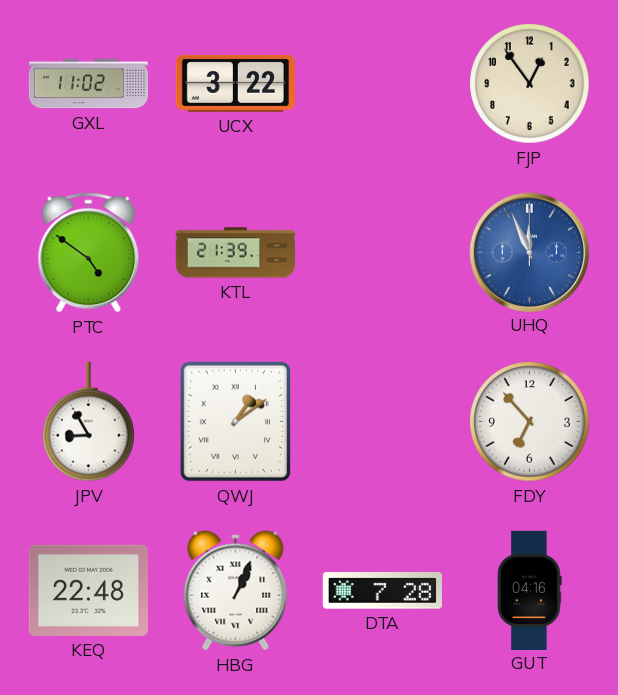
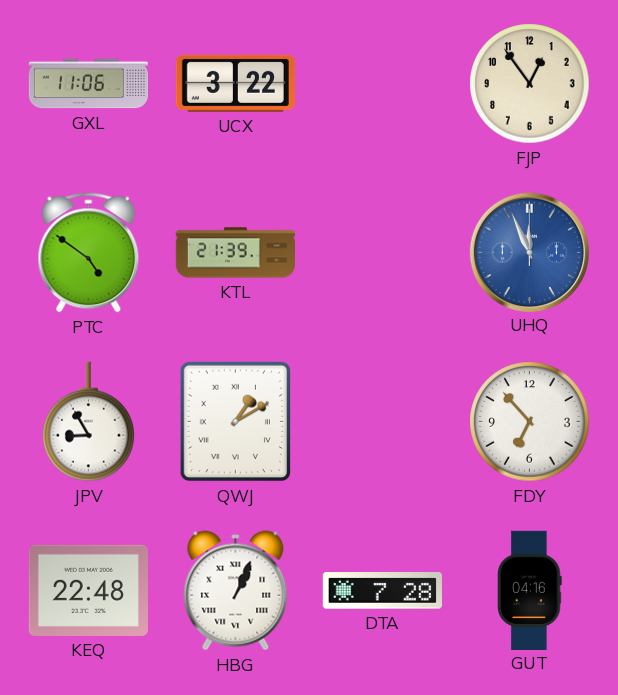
GXL: 11:02 -> 11:06
QWJ: 1:09 -> 1:10
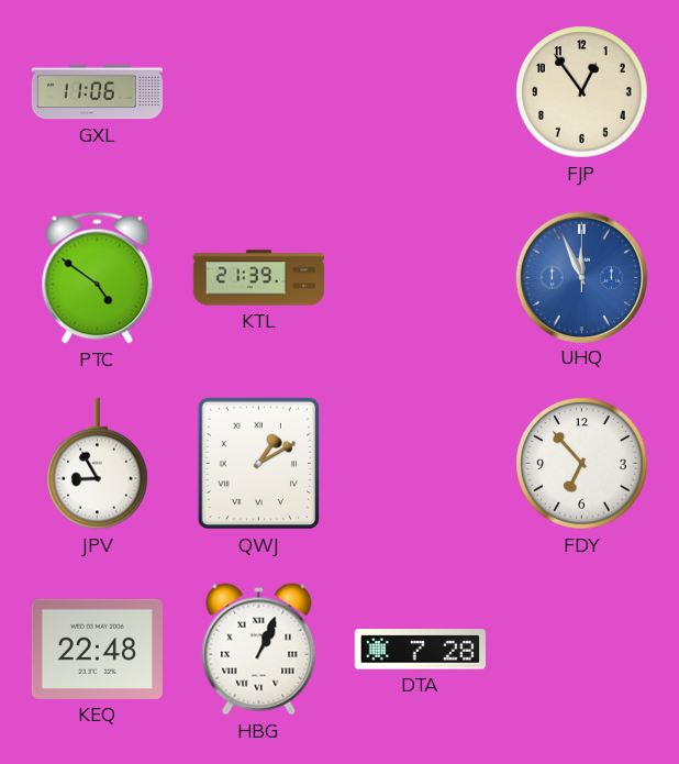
UCX: 3:22 -> none
GUT: 04:16 -> none
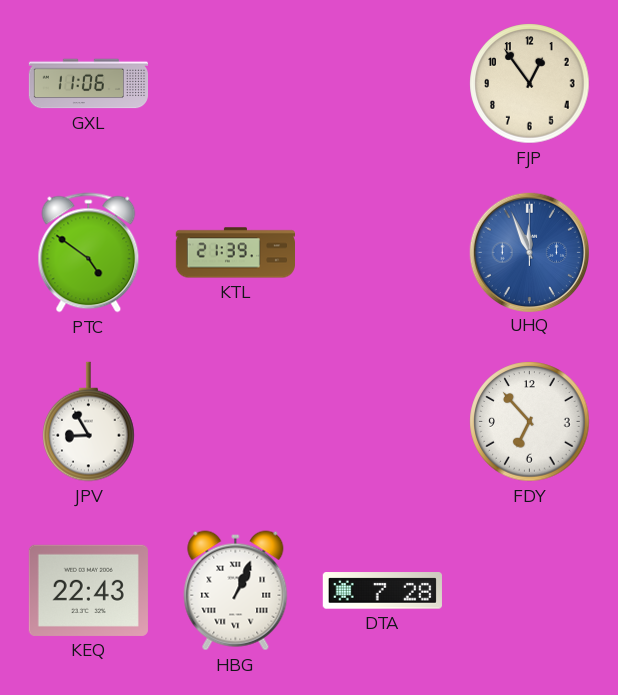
QWJ: 1:10 -> none
KEQ: 22:48 -> 22:43
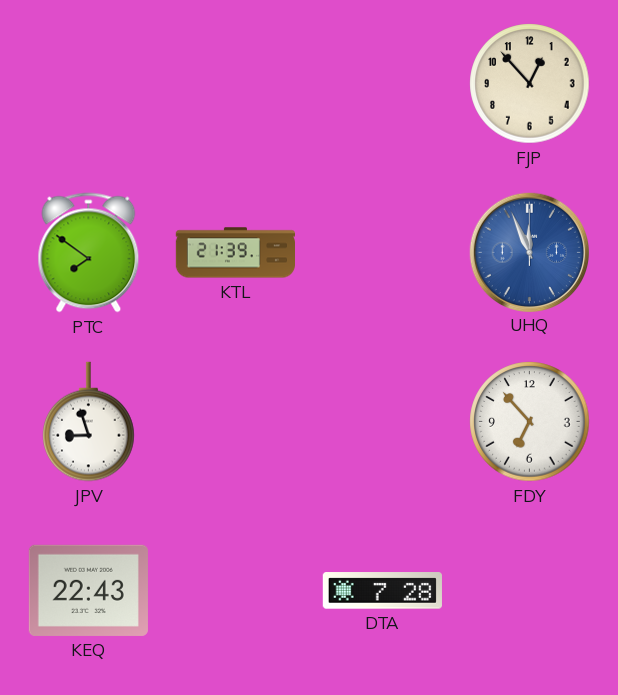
GXL: 11:06 -> none
FJP: 12:54 -> 12:53
PTC: 4:51 -> 7:51
JPV: 8:55 -> 8:57
HBG: 1:04 -> none
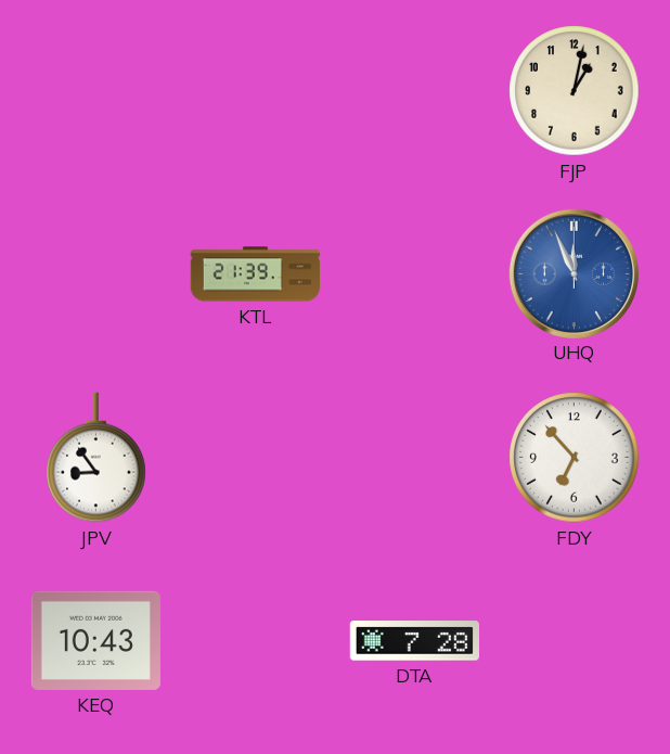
FJP: 12:53 -> 1:02
PTC: 7:51 -> none
JPV: 8:57 -> 8:54
KEQ: 22:43 -> 10:43
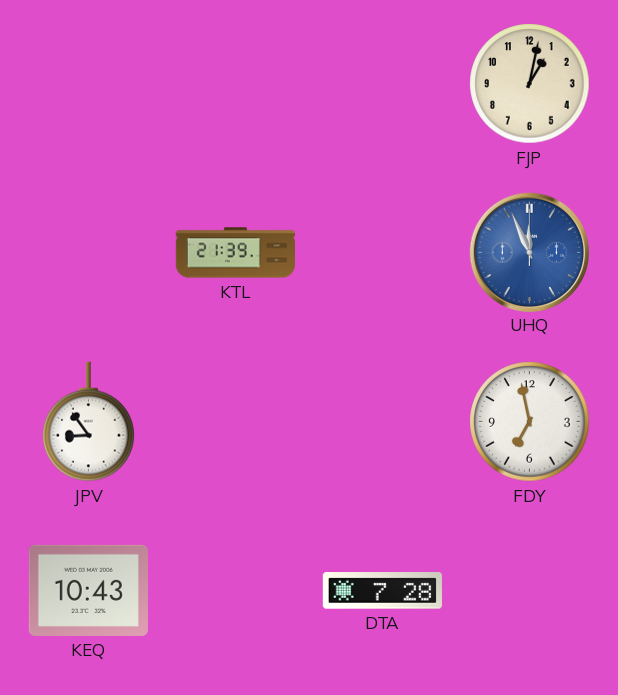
FDY: 6:53 -> 6:58
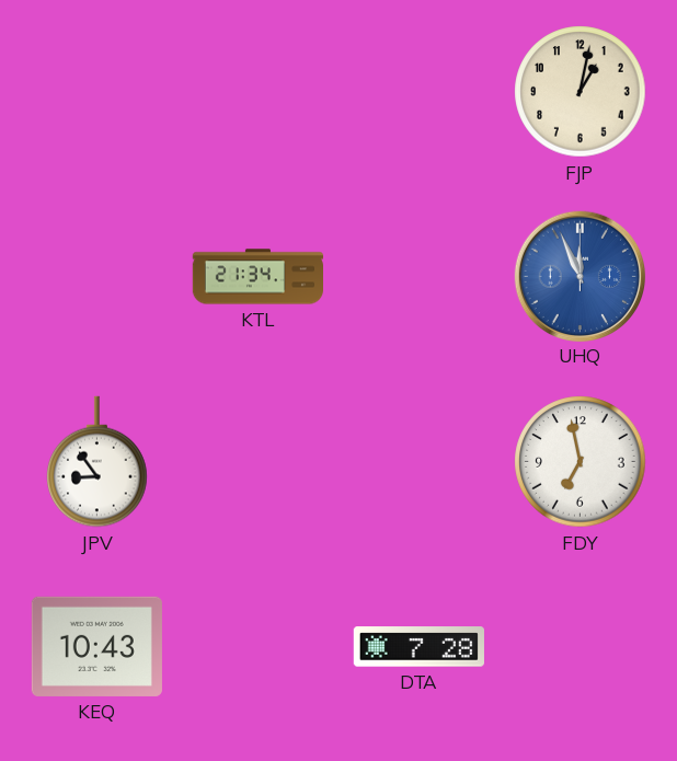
KTL: 21:39 -> 21:34
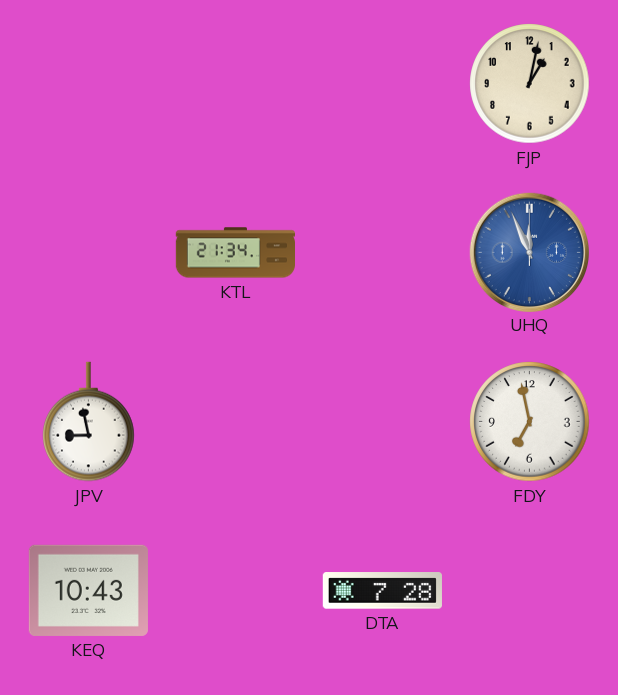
JPV: 8:54 -> 8:58
